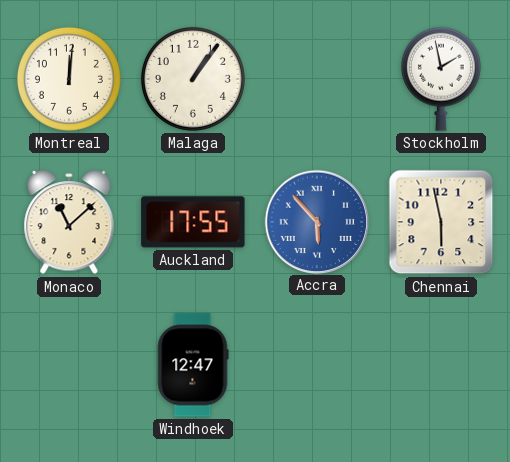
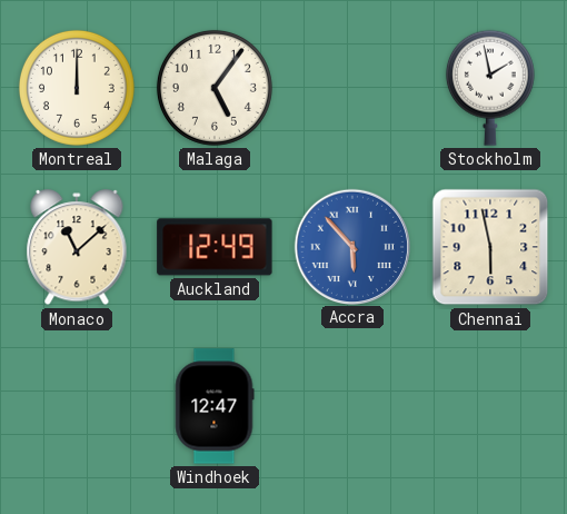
Montreal: 12:01 -> 12:00
Malaga: 1:06 -> 5:06
Auckland: 17:55 -> 12:49
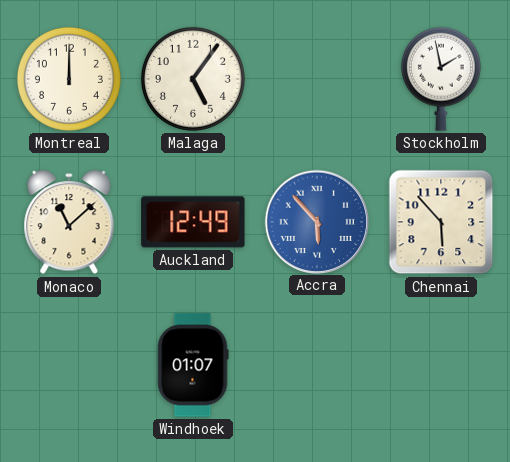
Chennai: 5:58 -> 5:53
Windhoek: 12:47 -> 01:07
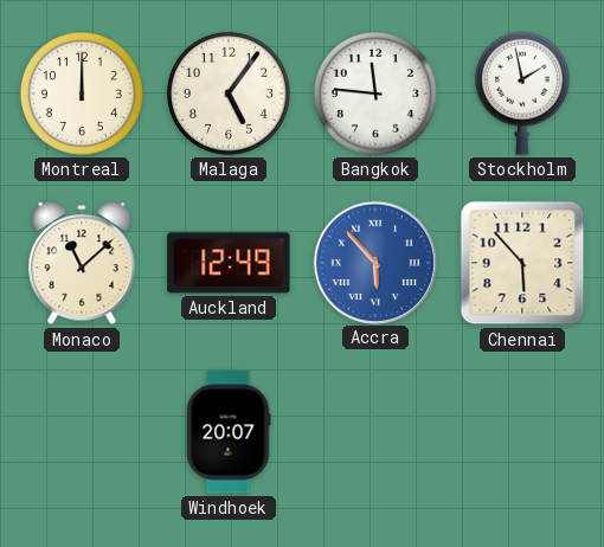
Bangkok: none -> 11:46
Windhoek: 01:07 -> 20:07
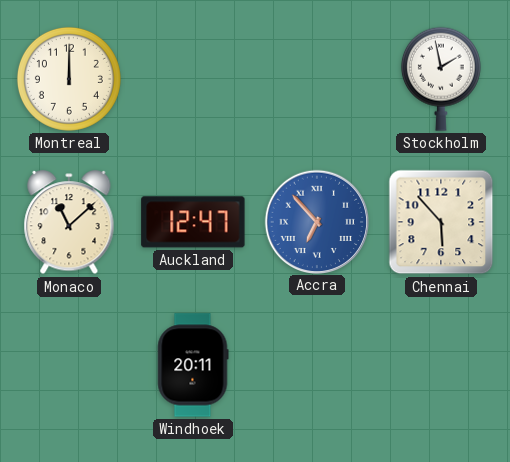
Malaga: 5:06 -> none
Bangkok: 11:46 -> none
Auckland: 12:49 -> 12:47
Accra: 5:53 -> 6:53
Windhoek: 20:07 -> 20:11
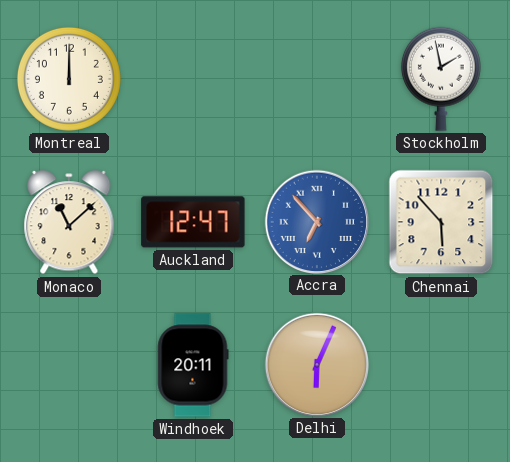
Delhi: none -> 6:04
